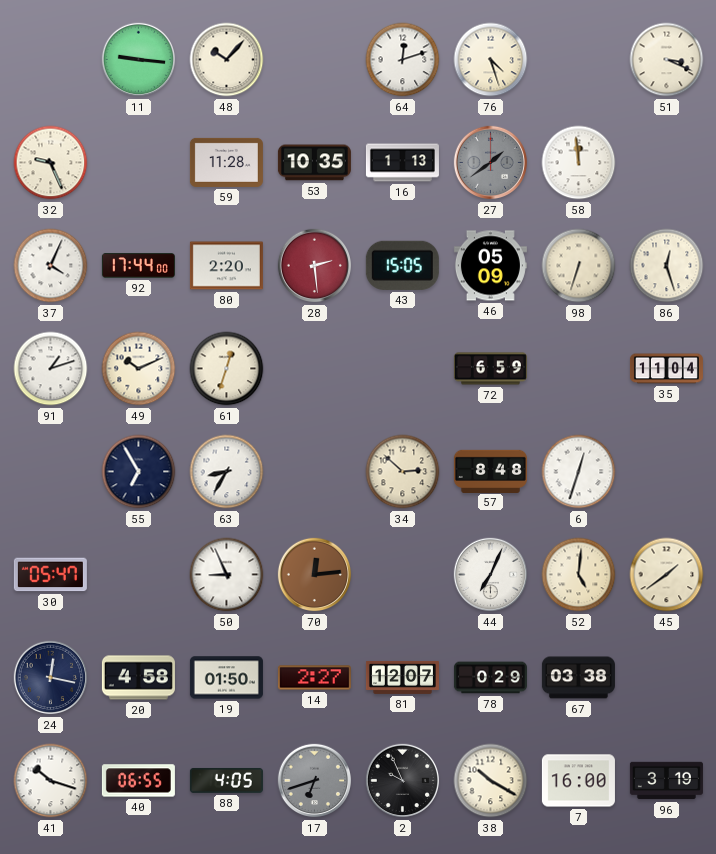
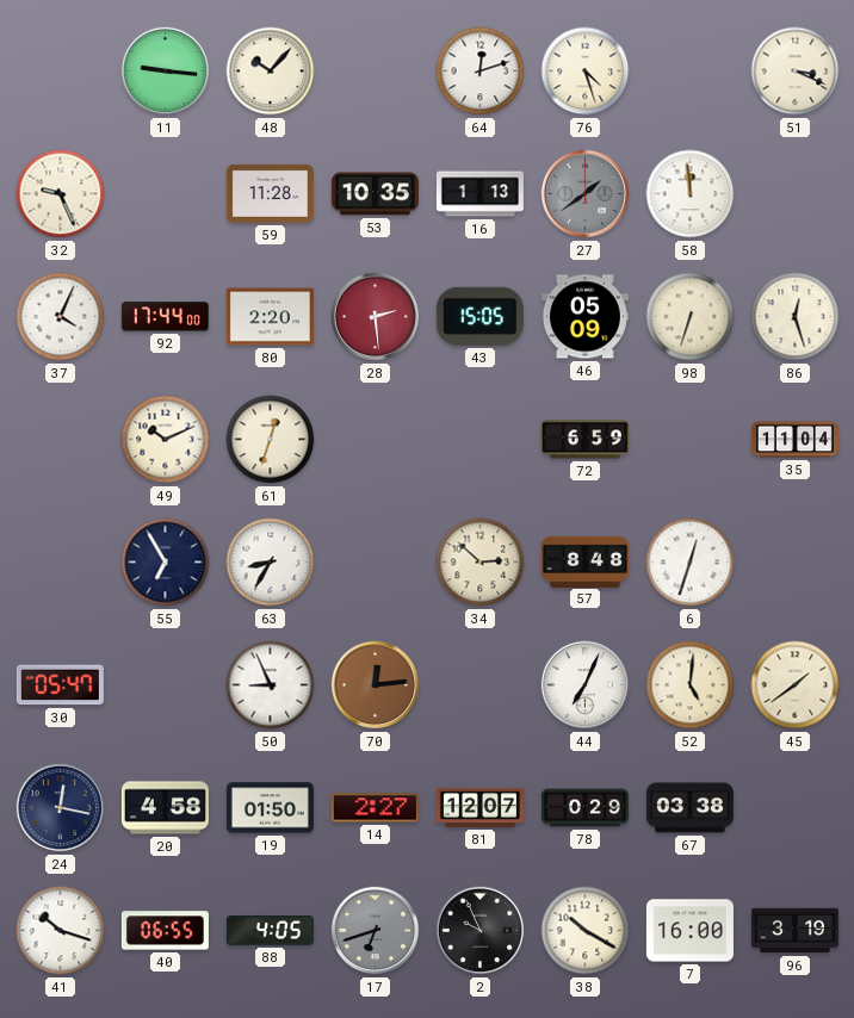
91: 1:12 -> none
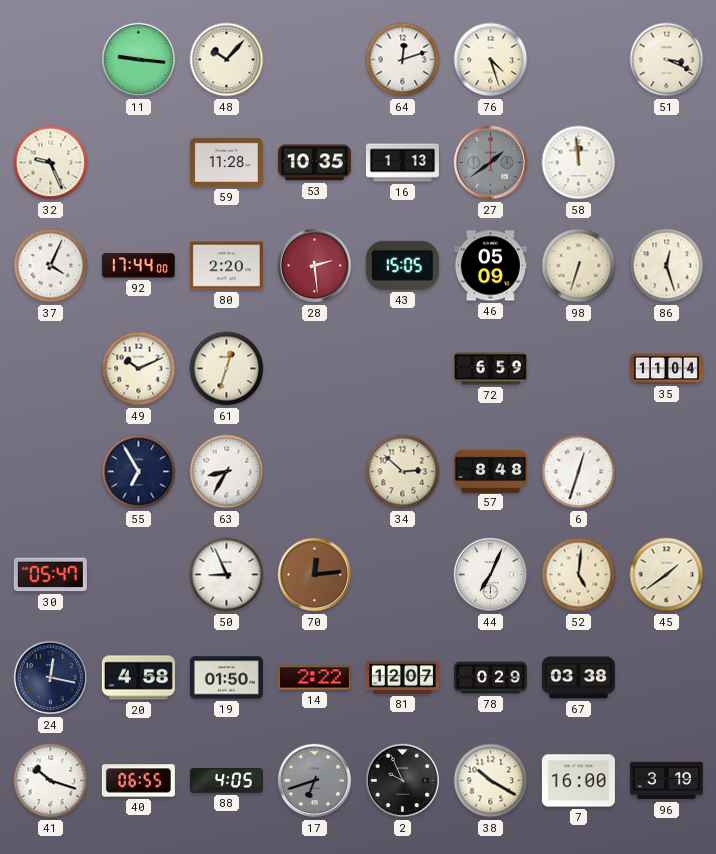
14: 2:27 -> 2:22
